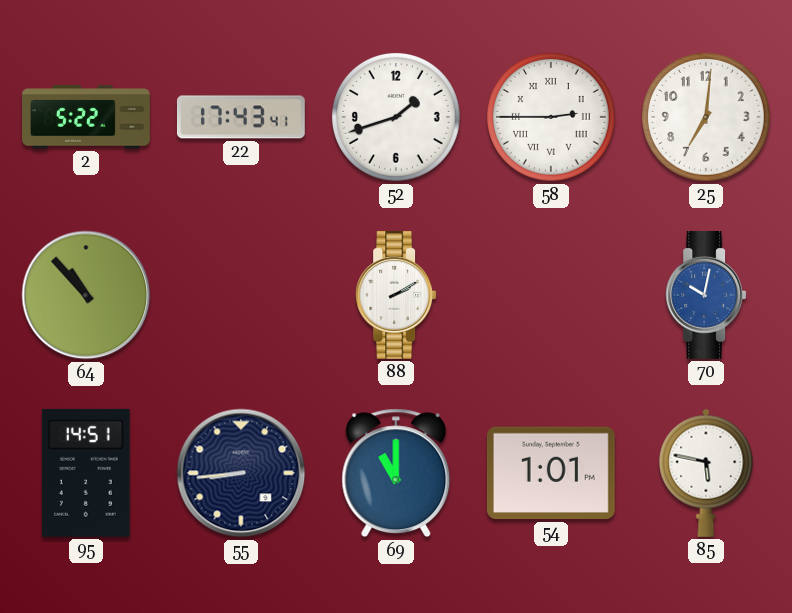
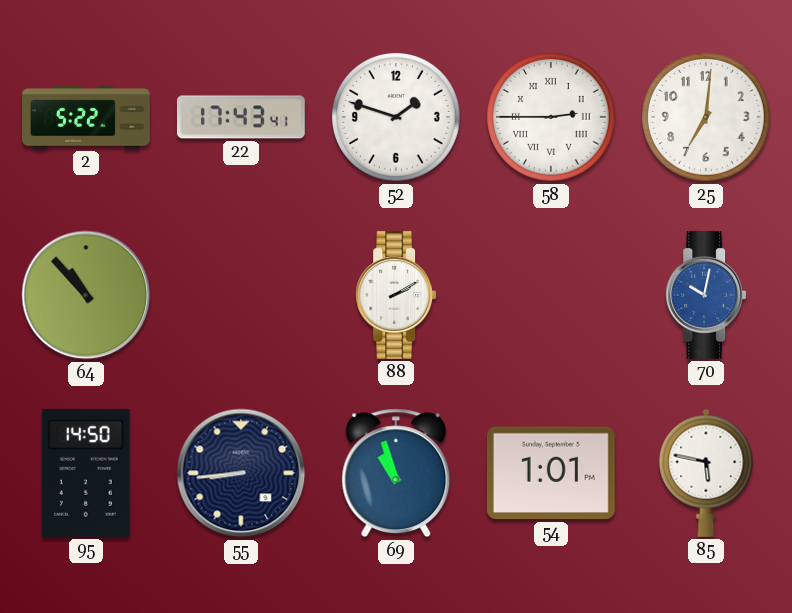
52: 1:42 -> 1:48
95: 14:51 -> 14:50
69: 11:00 -> 10:57
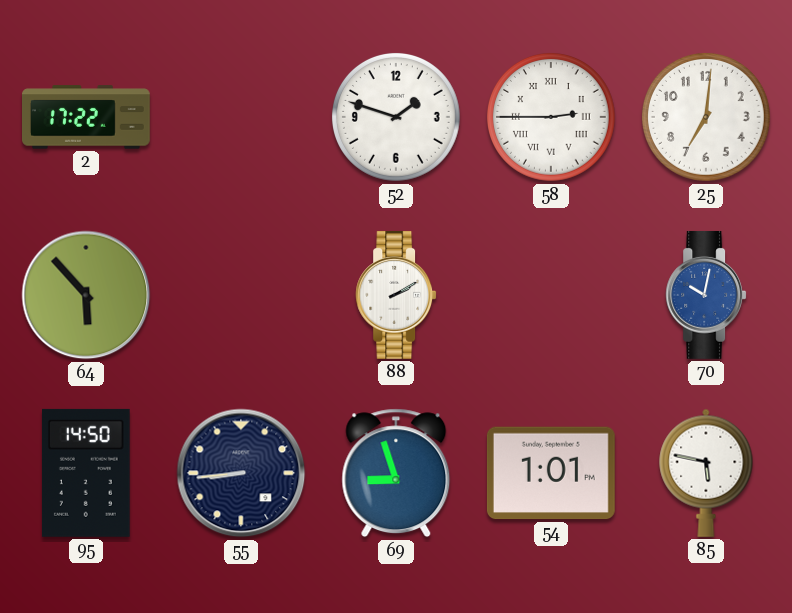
2: 5:22 -> 17:22
22: 17:43 -> none
64: 10:53 -> 5:53
69: 10:57 -> 8:57
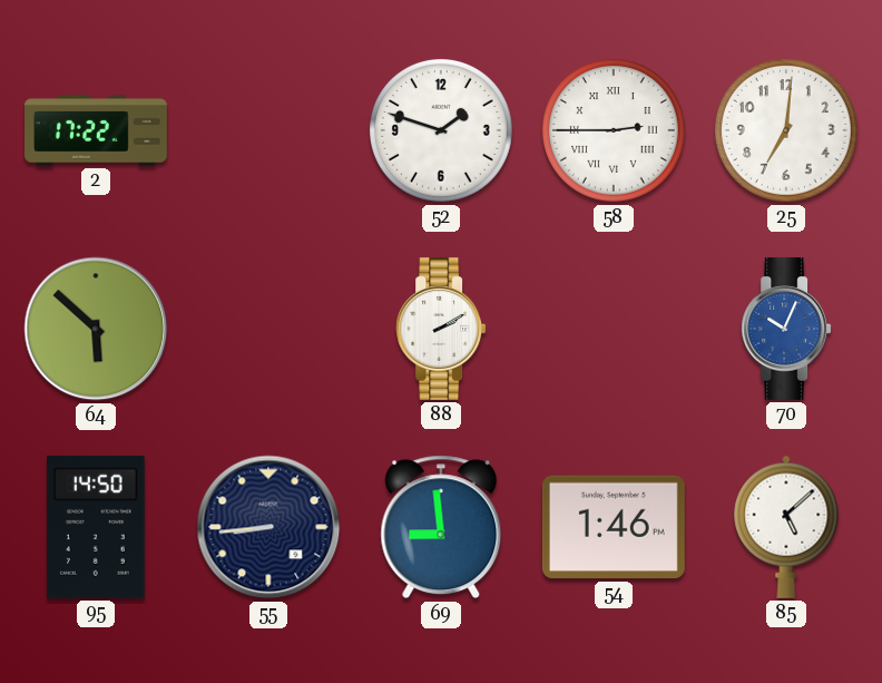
64: 5:53 -> 5:52
70: 10:02 -> 10:04
69: 8:57 -> 8:59
54: 1:01 -> 1:46
85: 5:47 -> 5:08
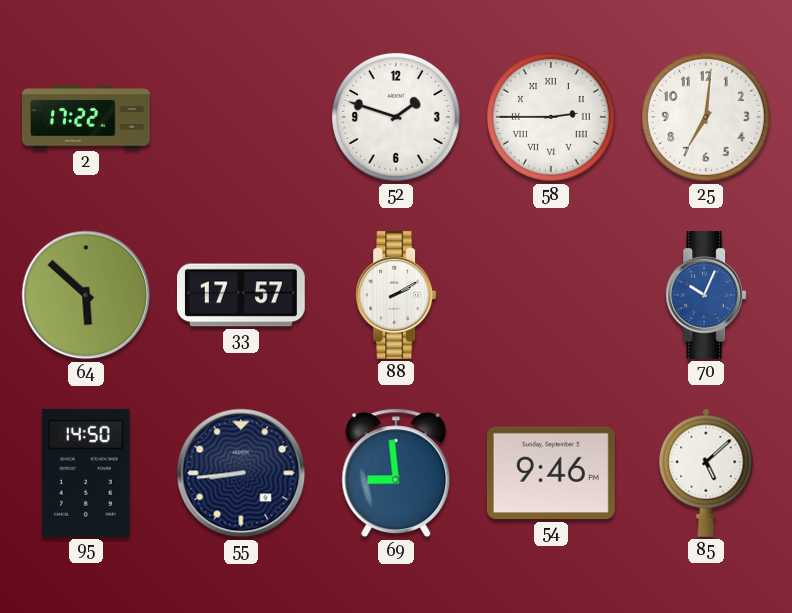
33: none -> 17:57
54: 1:46 -> 9:46
